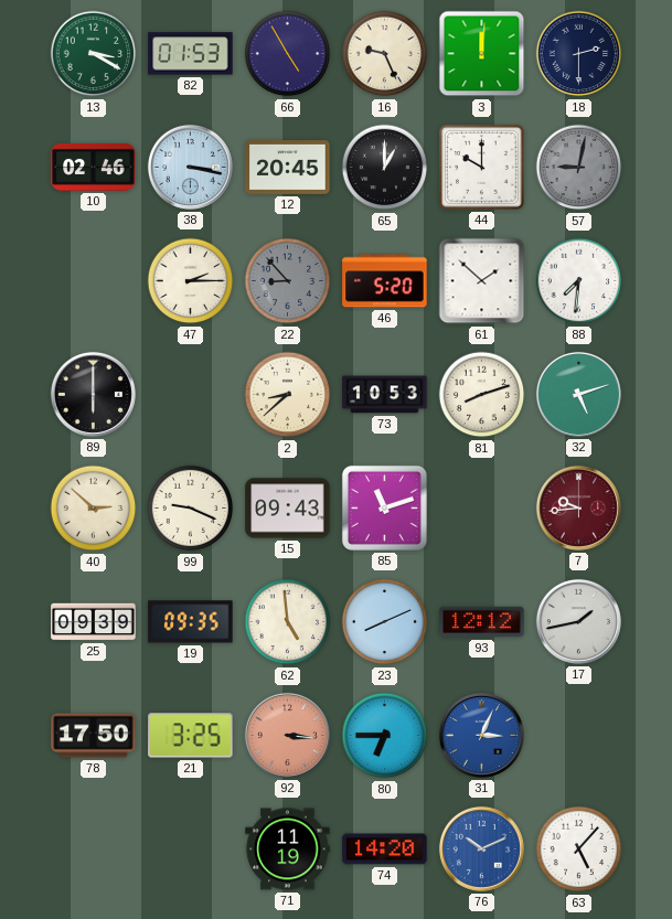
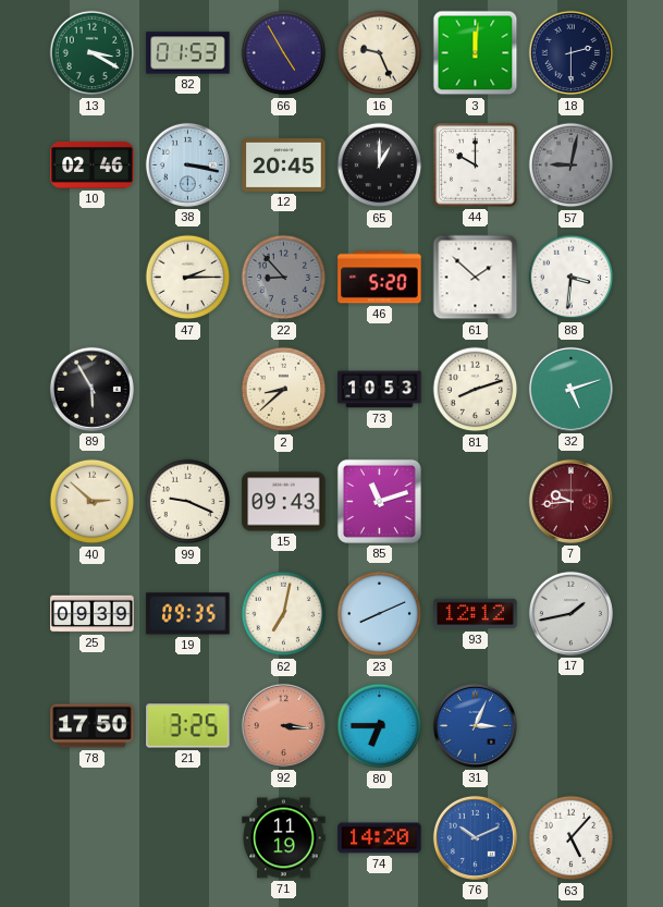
88: 7:31 -> 3:31
89: 6:00 -> 5:55
62: 4:59 -> 7:02
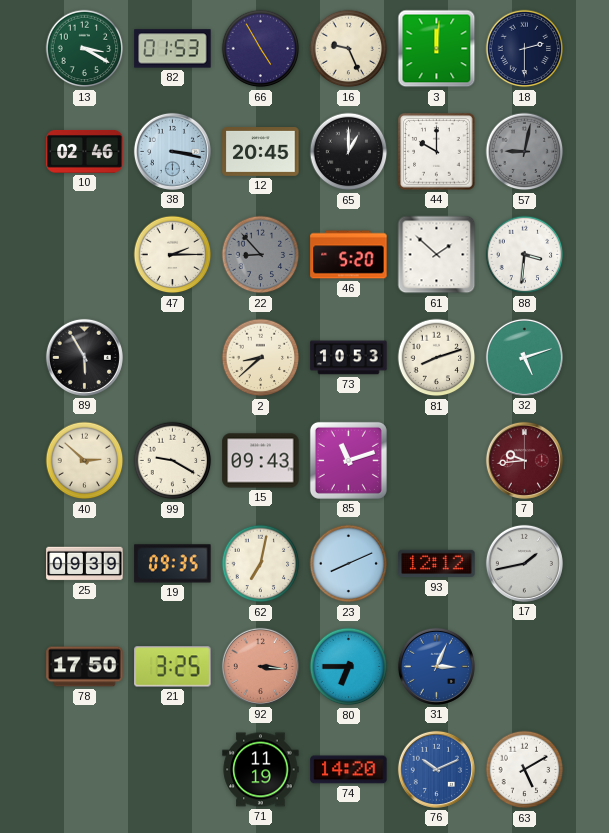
99: 9:19 -> 9:20
63: 5:07 -> 5:10
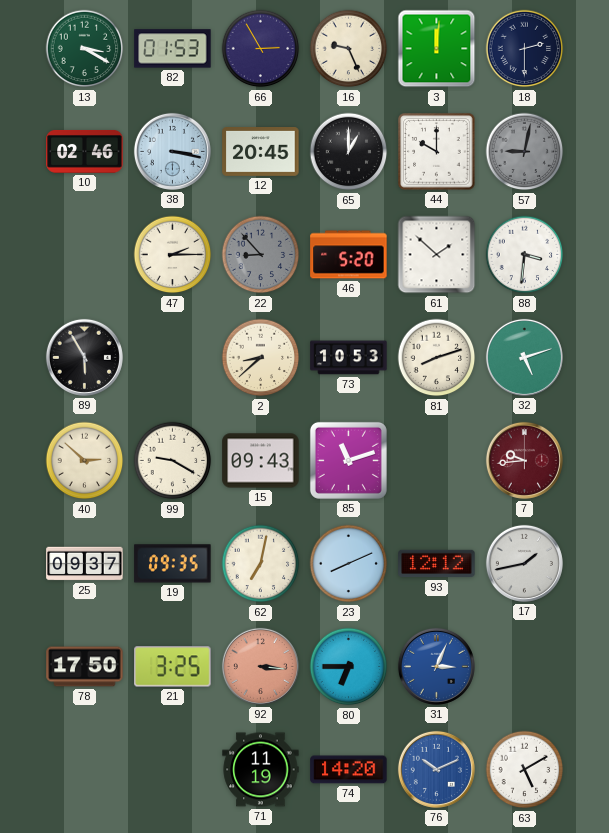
66: 4:55 -> 2:55
25: 09:39 -> 09:37
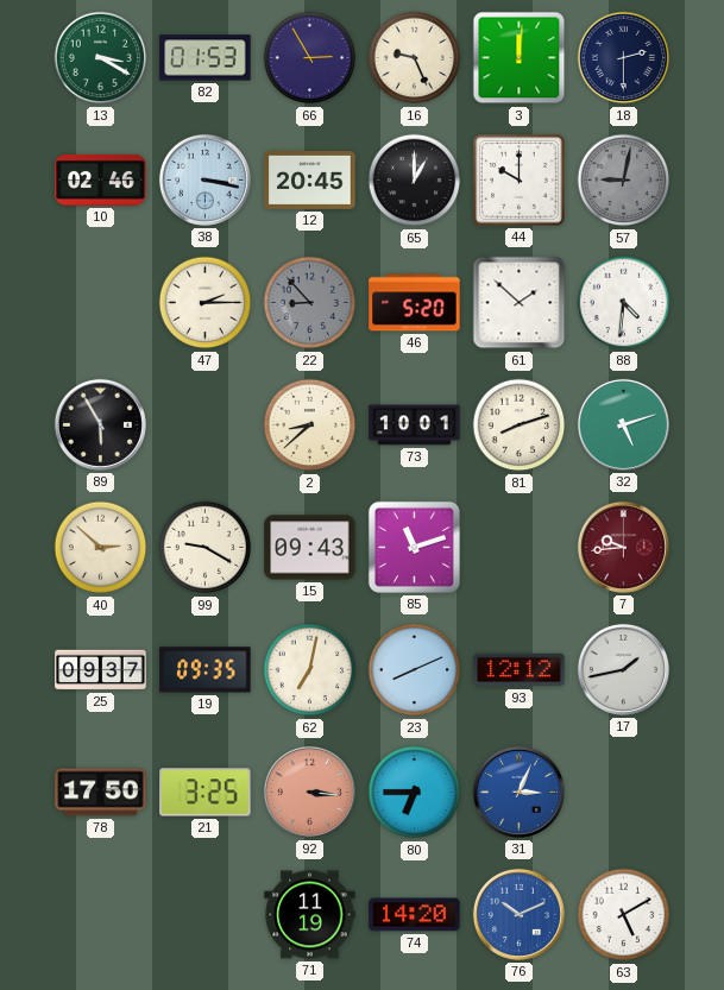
88: 3:31 -> 4:31
73: 10:53 -> 10:01
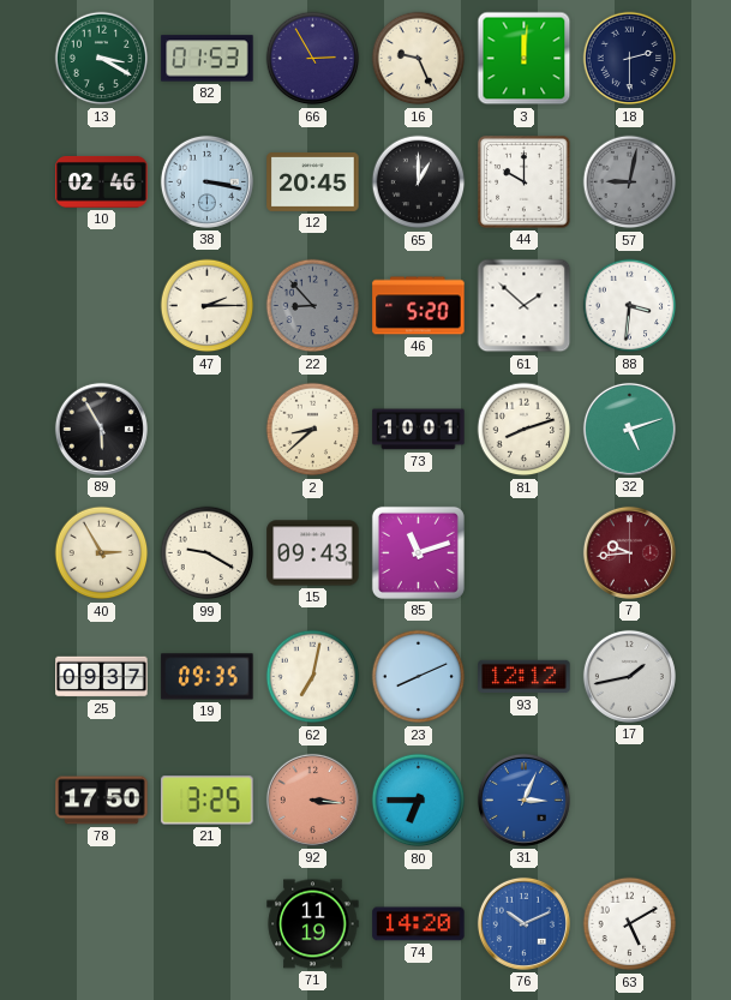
88: 4:31 -> 3:31
40: 2:52 -> 2:55
